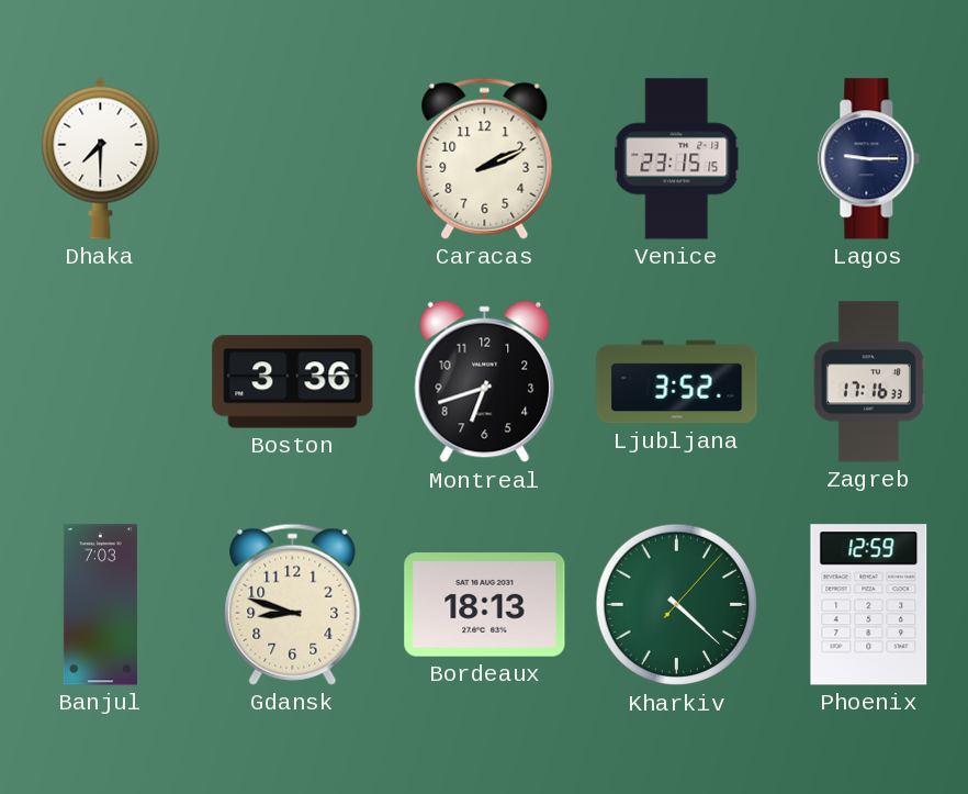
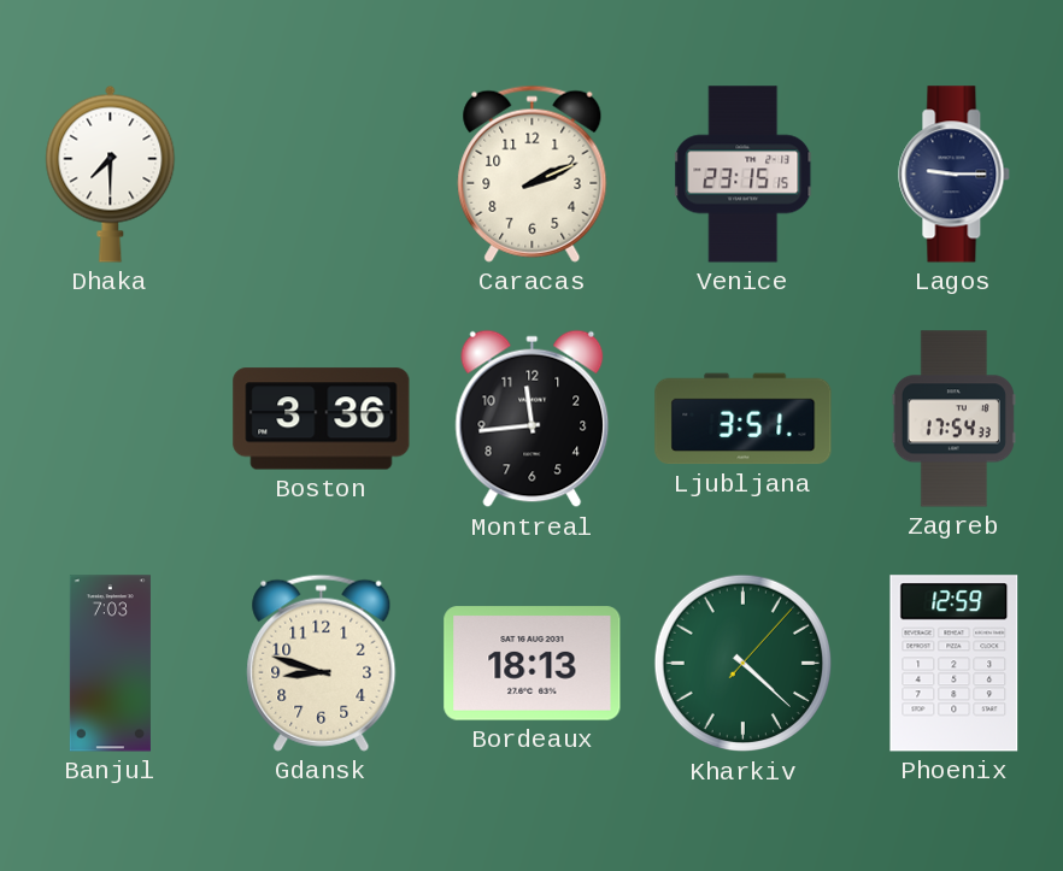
Montreal: 6:42 -> 11:44
Ljubljana: 3:52 -> 3:51
Zagreb: 17:16 -> 17:54
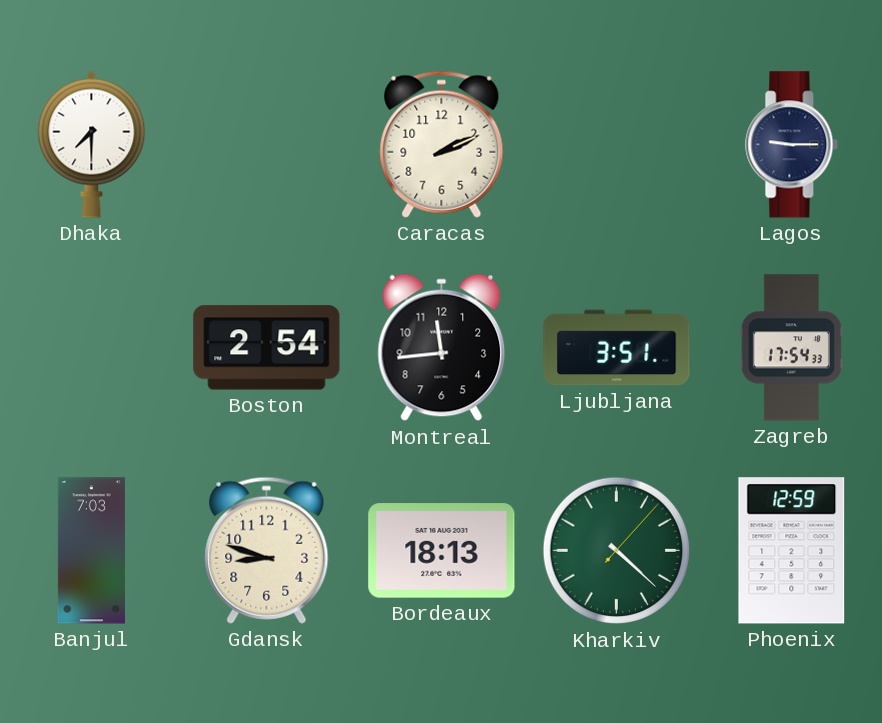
Venice: 23:15 -> none
Boston: 3:36 -> 2:54
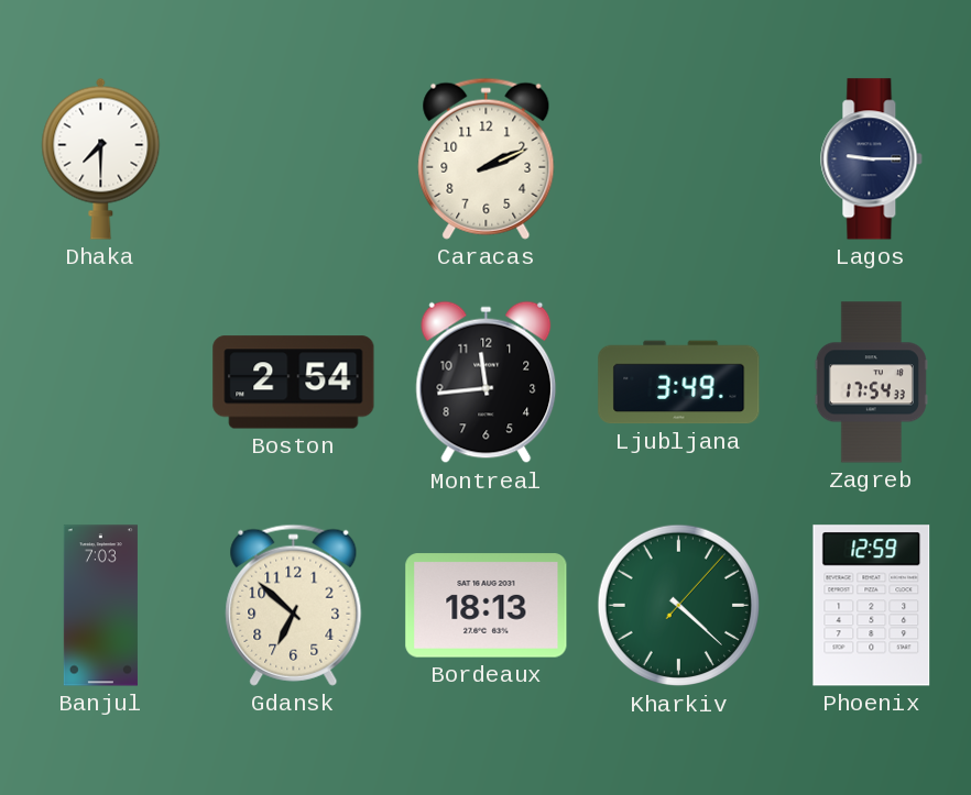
Ljubljana: 3:51 -> 3:49
Gdansk: 8:48 -> 6:52
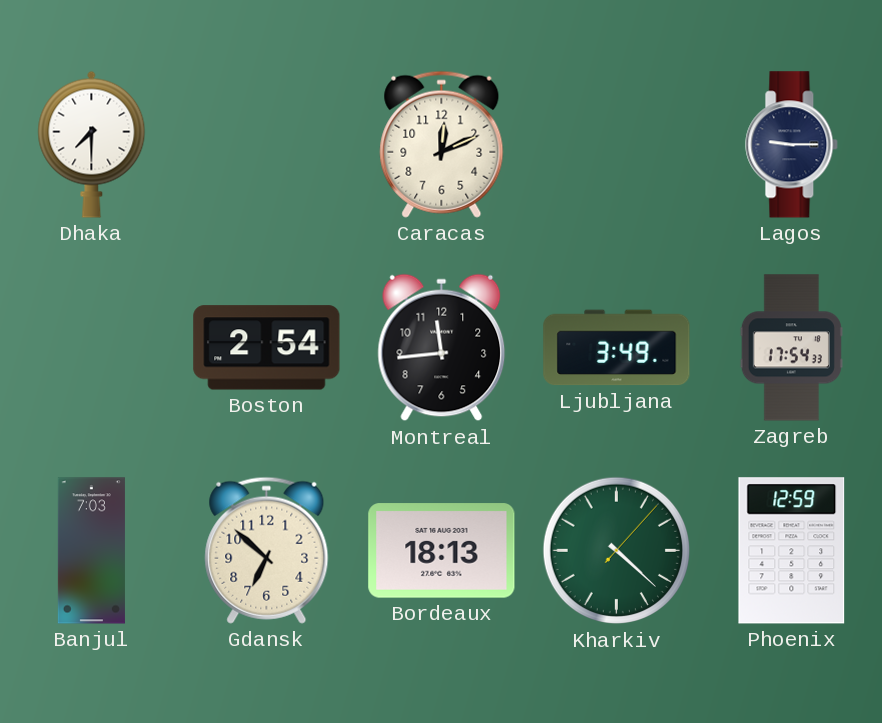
Caracas: 2:11 -> 12:11
